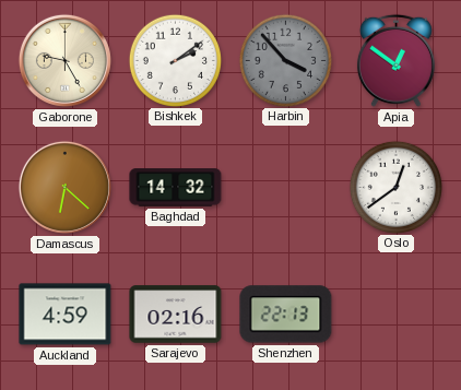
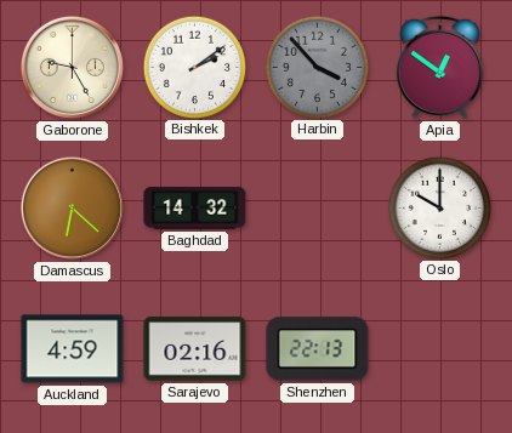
Oslo: 12:39 -> 10:00
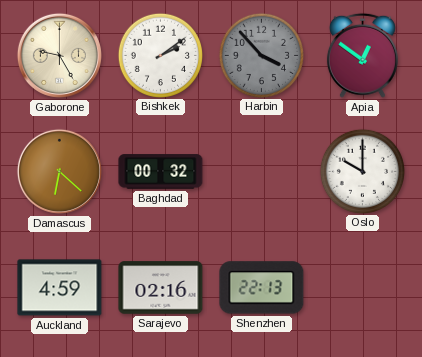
Baghdad: 14:32 -> 00:32
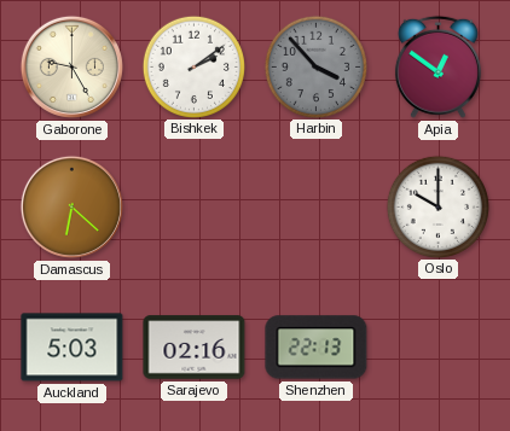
Baghdad: 00:32 -> none
Auckland: 4:59 -> 5:03
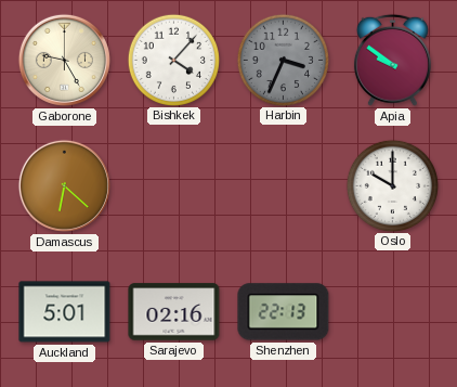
Bishkek: 2:09 -> 4:07
Harbin: 3:53 -> 3:34
Apia: 12:51 -> 9:51
Auckland: 5:03 -> 5:01
